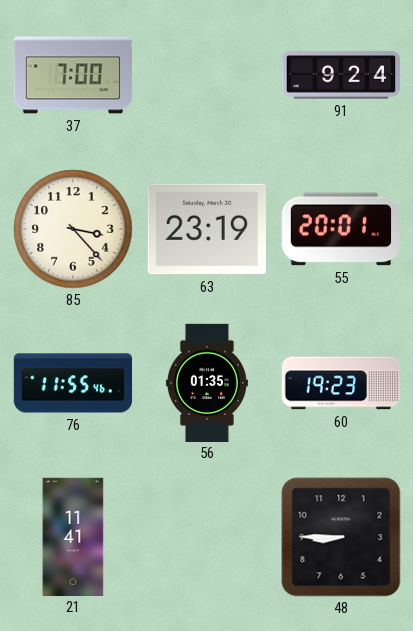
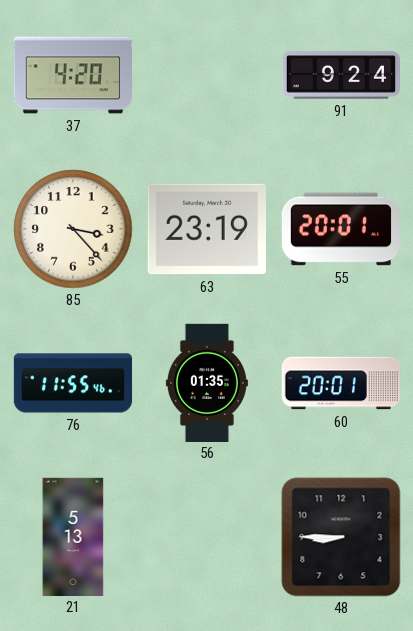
37: 7:00 -> 4:20
60: 19:23 -> 20:01
21: 11:41 -> 5:13
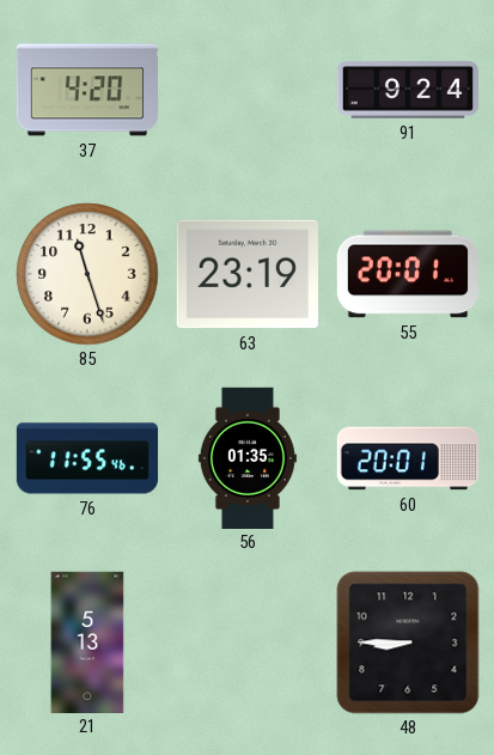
85: 3:23 -> 11:27
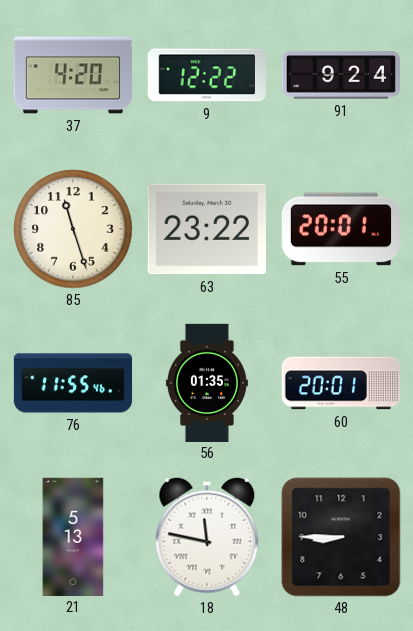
9: none -> 12:22
63: 23:19 -> 23:22
18: none -> 11:47
